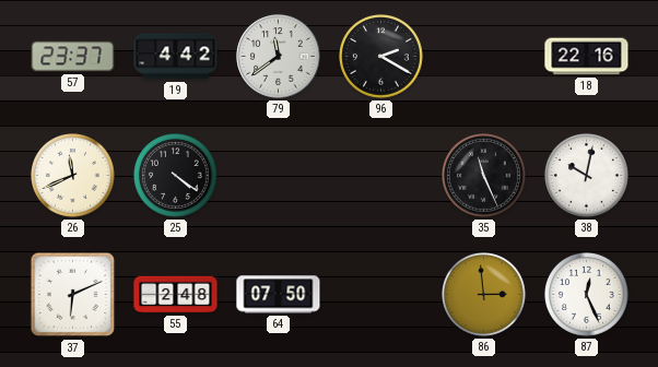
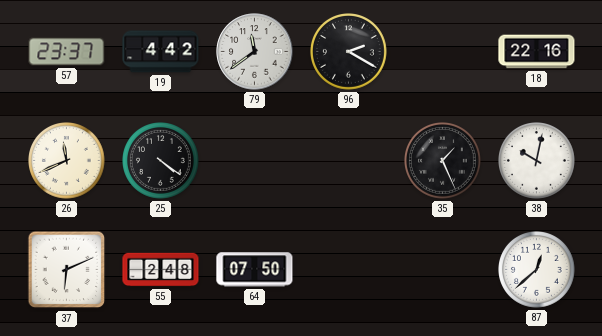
35: 11:26 -> 1:26
86: 2:59 -> none
87: 12:26 -> 12:38
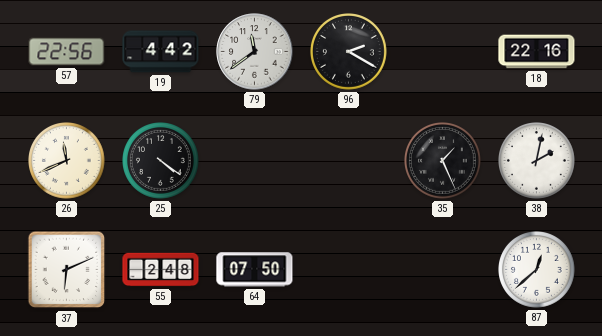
57: 23:37 -> 22:56
38: 10:02 -> 2:02
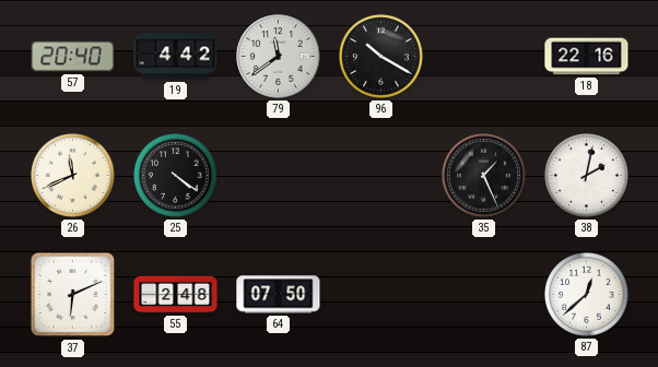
57: 22:56 -> 20:40
96: 2:20 -> 10:20
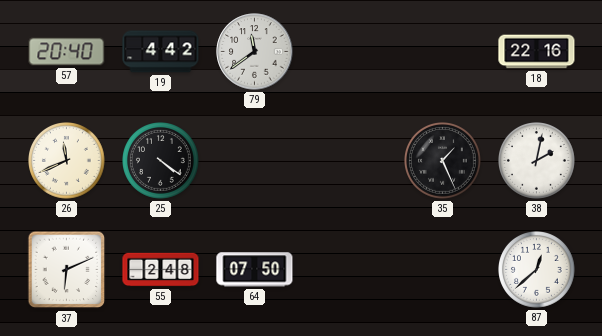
96: 10:20 -> none
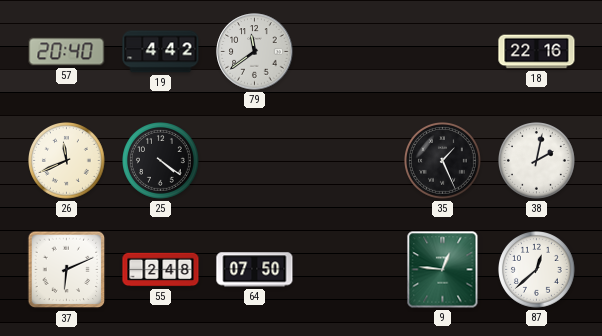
9: none -> 12:46
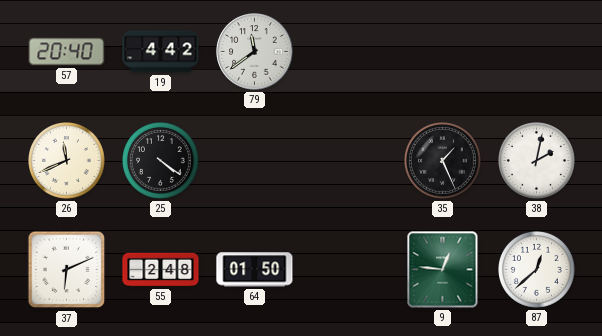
18: 22:16 -> none
64: 07:50 -> 01:50
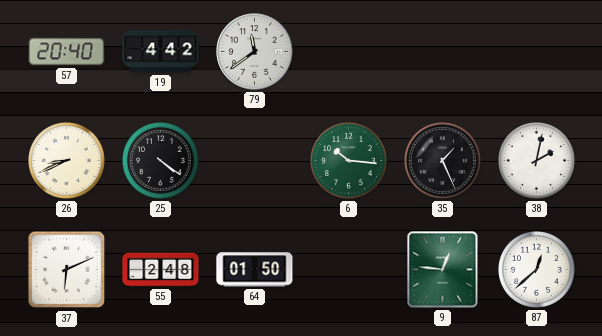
26: 11:41 -> 8:41
6: none -> 10:16
